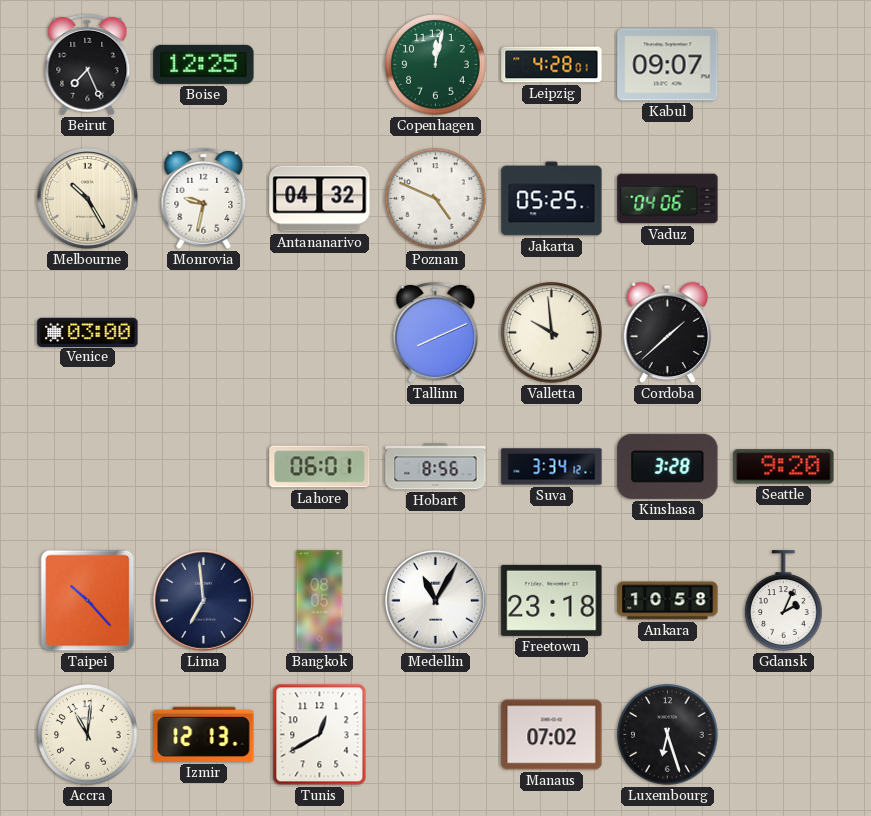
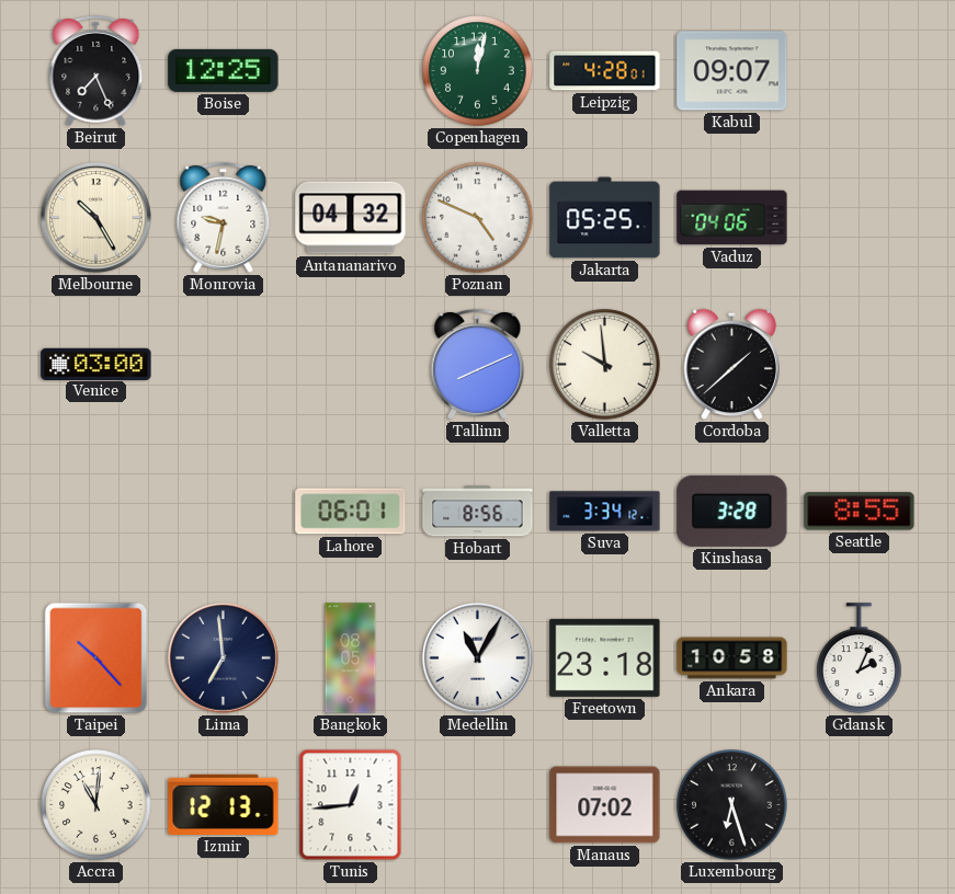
Seattle: 9:20 -> 8:55
Tunis: 12:40 -> 12:44
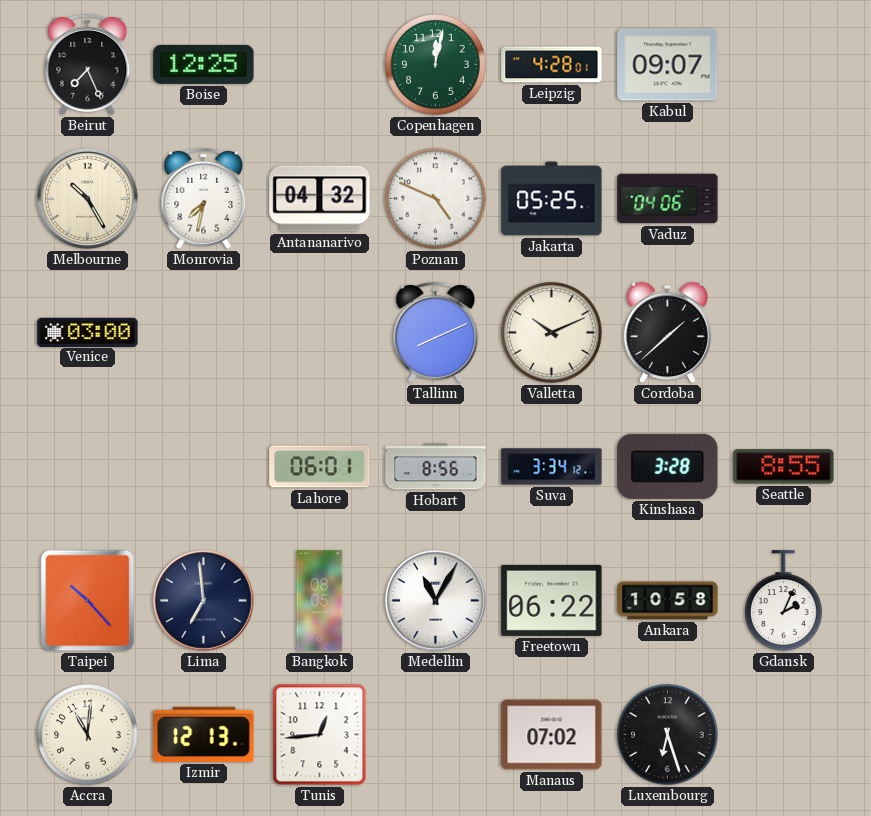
Monrovia: 9:32 -> 7:32
Valletta: 9:59 -> 10:11
Freetown: 23:18 -> 06:22
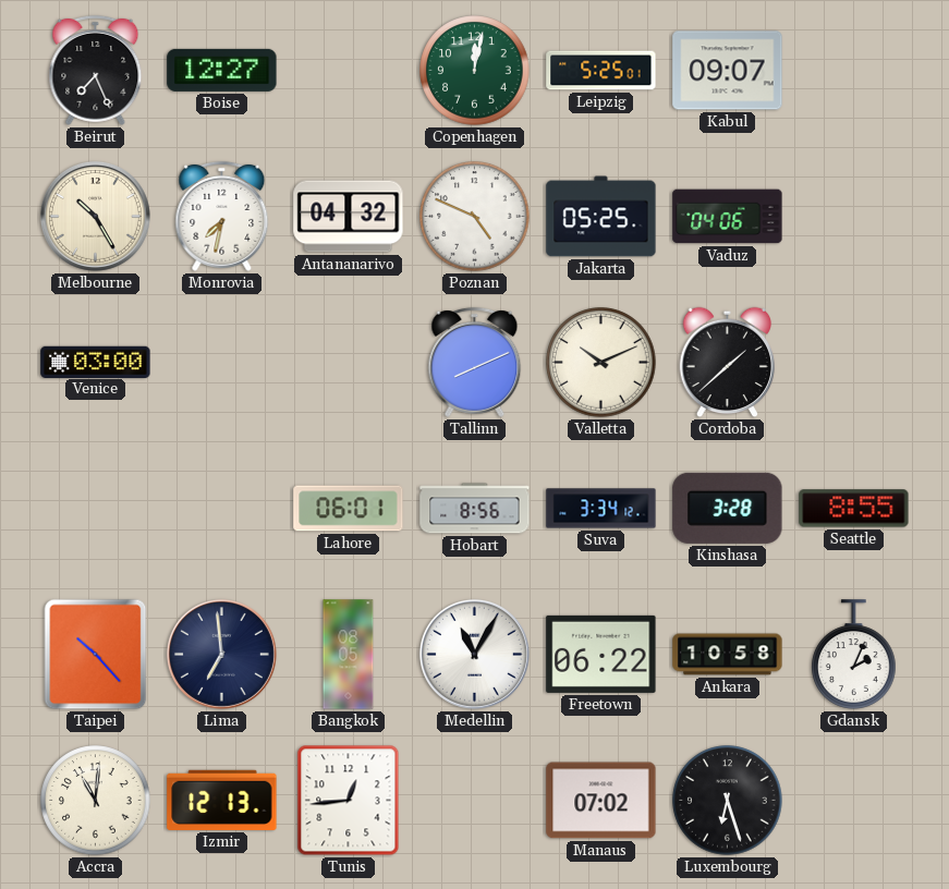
Boise: 12:25 -> 12:27
Leipzig: 4:28 -> 5:25
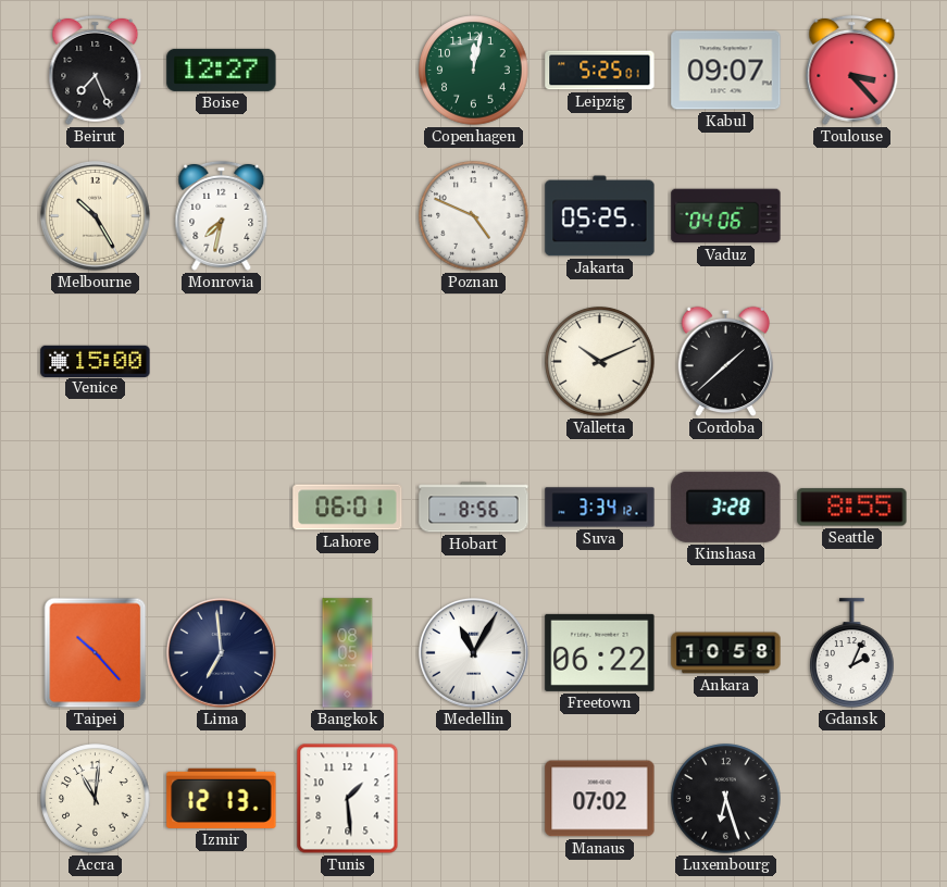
Toulouse: none -> 3:23
Antananarivo: 04:32 -> none
Venice: 03:00 -> 15:00
Tallinn: 8:11 -> none
Tunis: 12:44 -> 1:29
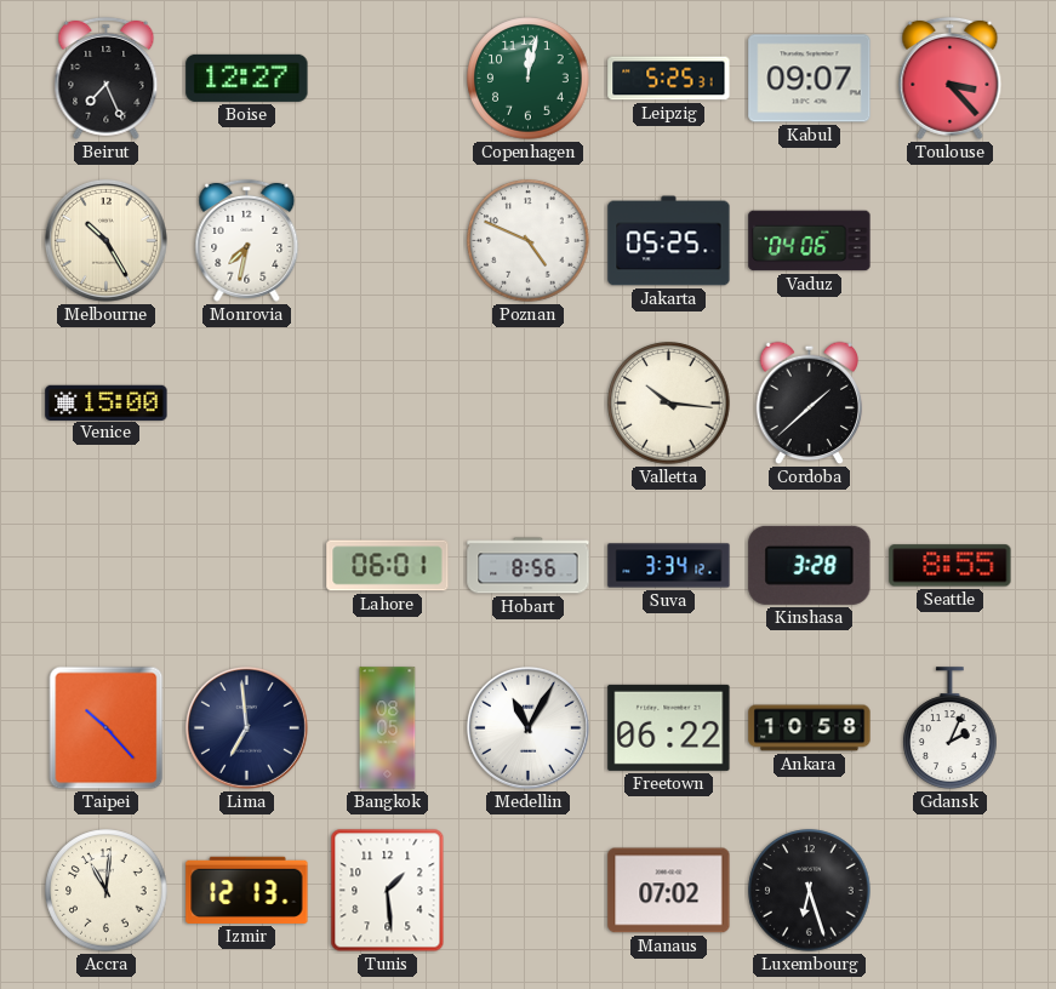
Leipzig: 5:25:01 -> 5:25:31
Valletta: 10:11 -> 10:16
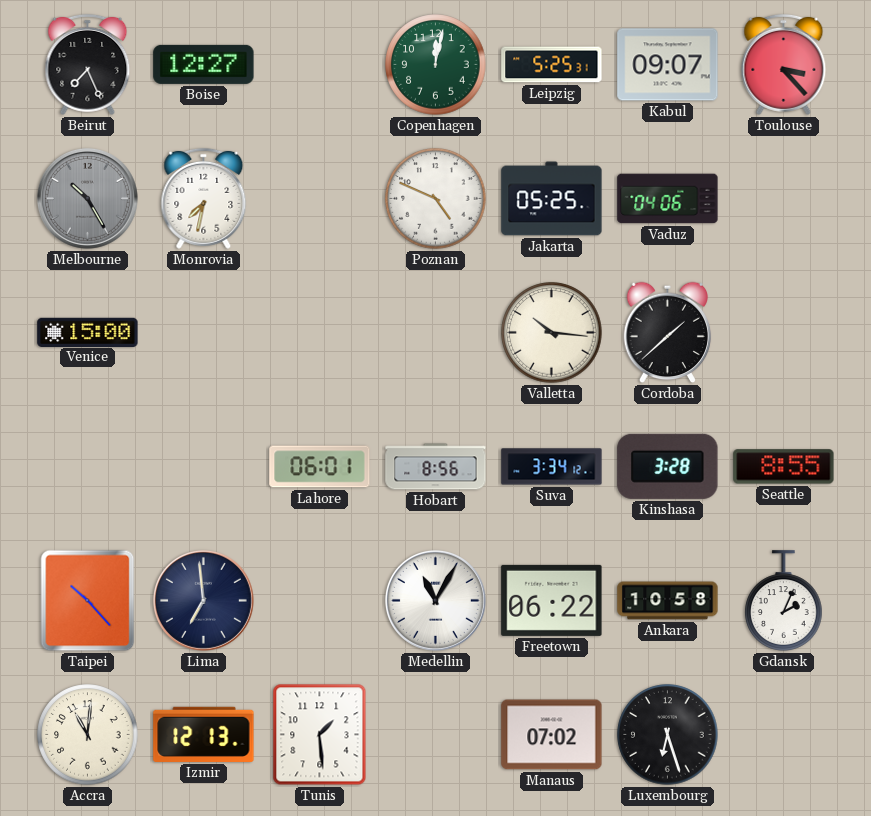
Melbourne dial: cream -> grey
Bangkok: 08:05 -> none
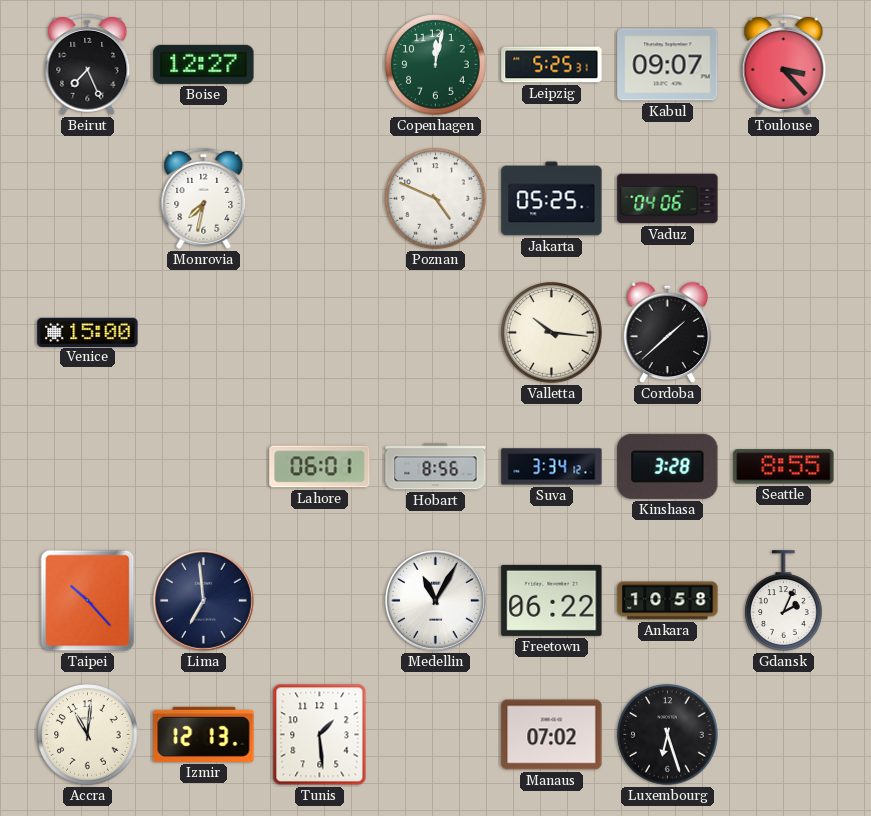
Melbourne: 10:25 -> none
